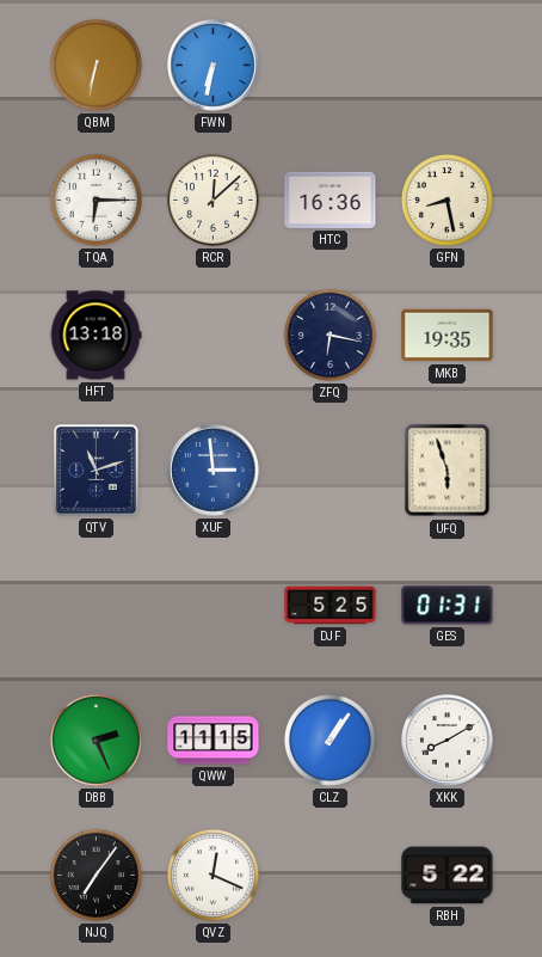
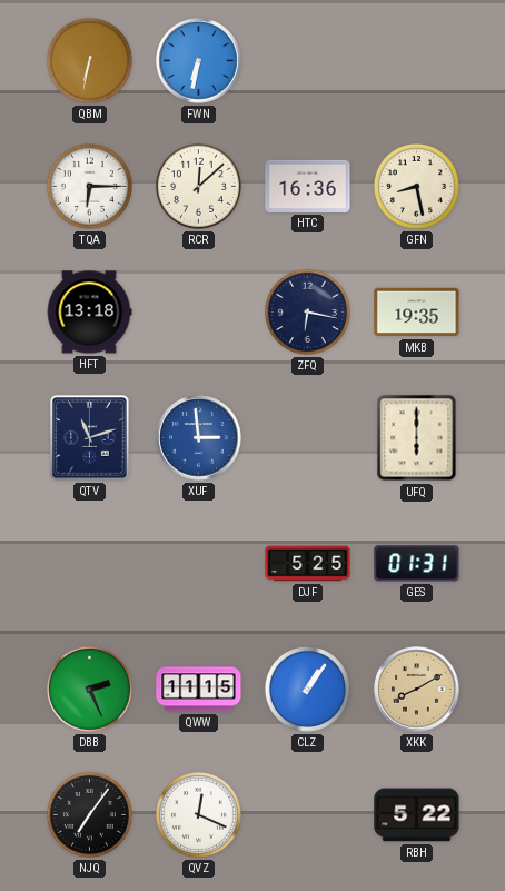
UFQ: 5:57 -> 6:00
XKK dial: white -> champagne
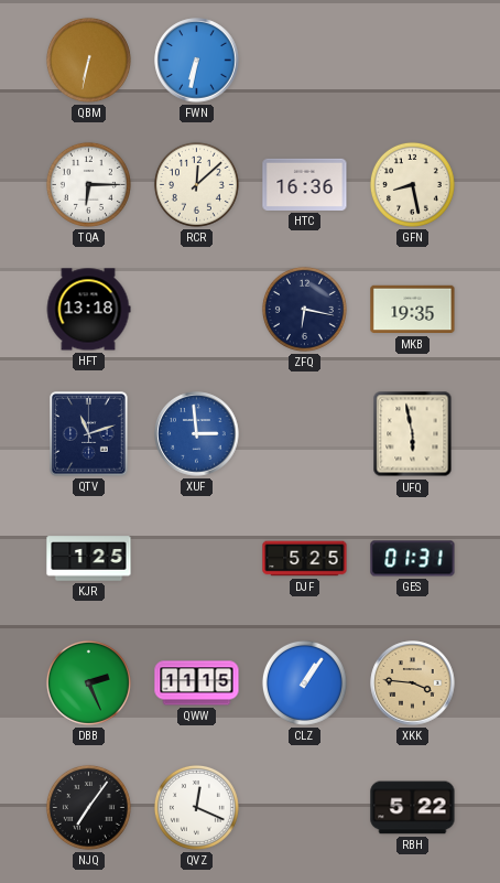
UFQ: 6:00 -> 5:58
KJR: none -> 1:25
XKK: 8:10 -> 3:46
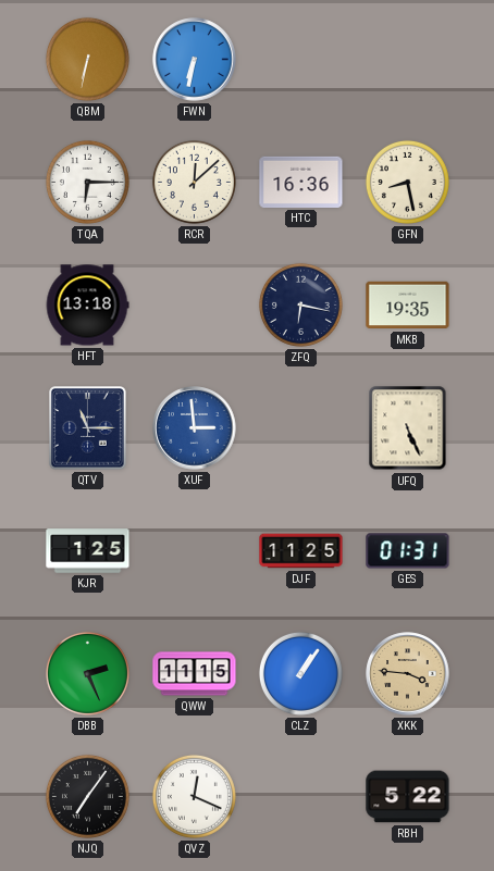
QTV: 11:12 -> 11:15
UFQ: 5:58 -> 5:26
DJF: 5:25 -> 11:25
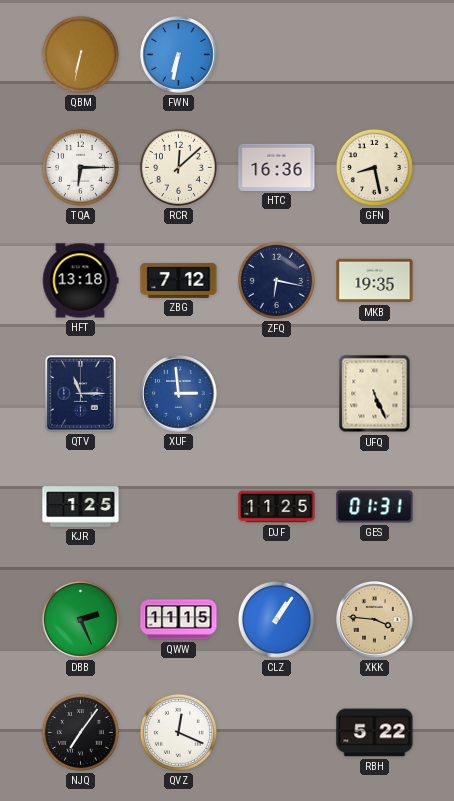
ZBG: none -> 7:12
